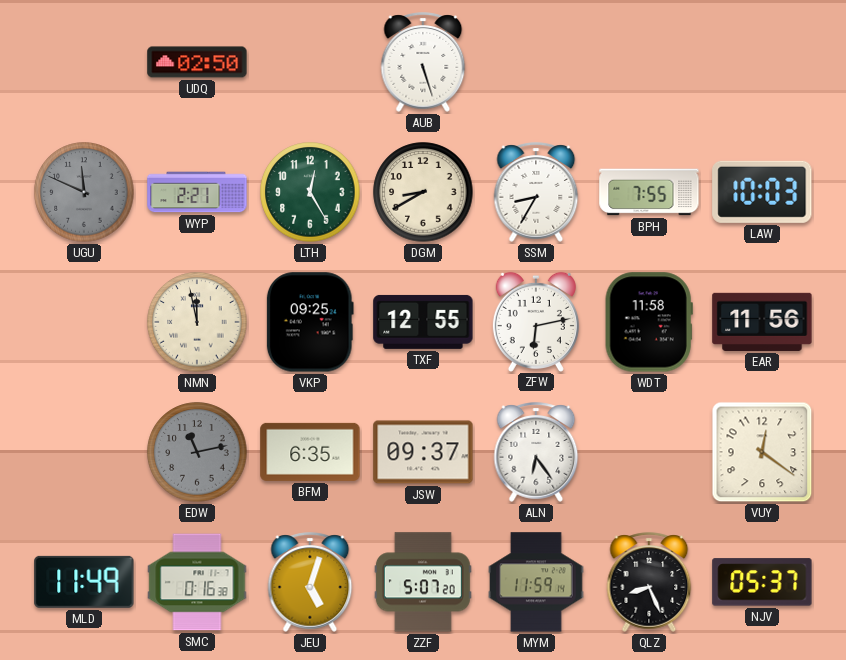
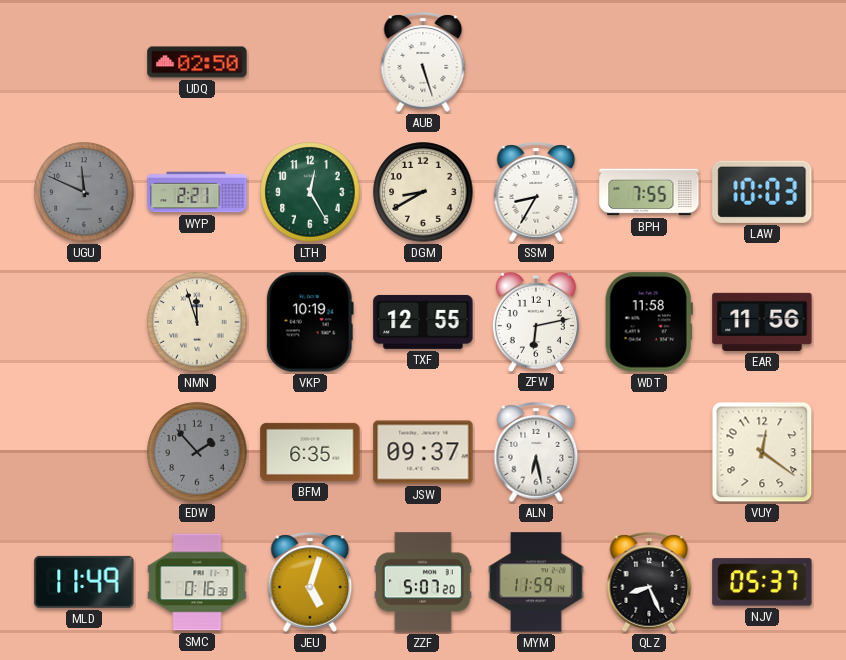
NMN: 11:58 -> 11:57
VKP: 09:25 -> 10:19
EDW: 11:13 -> 1:53
ALN: 6:24 -> 6:28
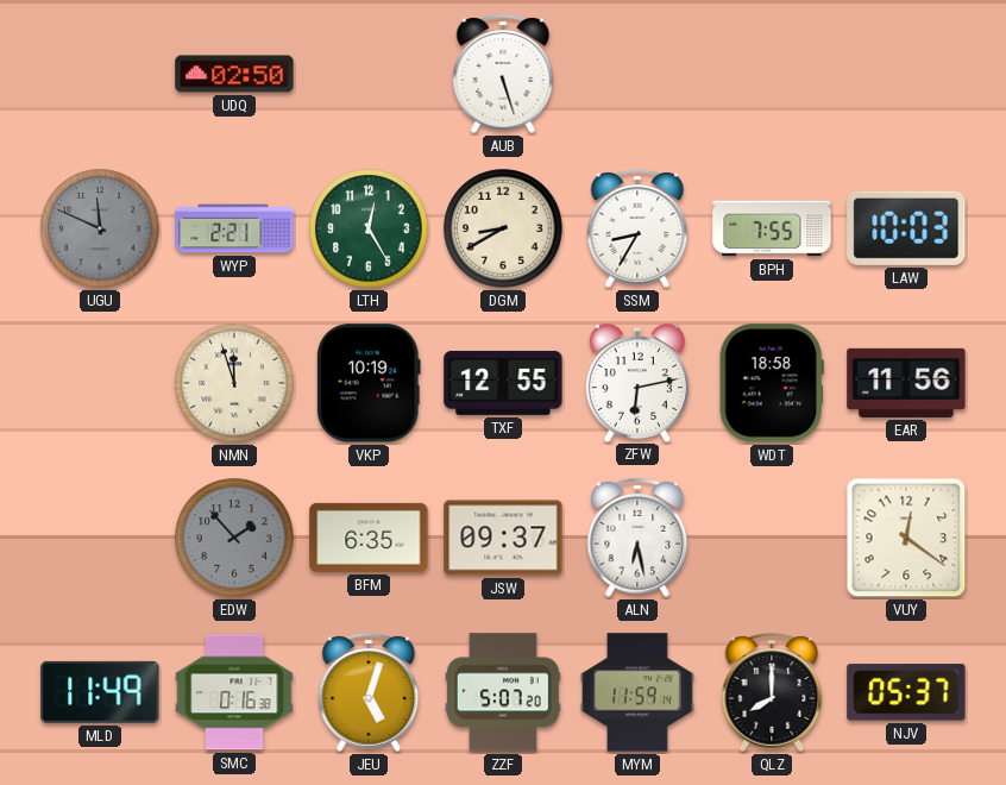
WDT: 11:58 -> 18:58
QLZ: 8:26 -> 8:00
